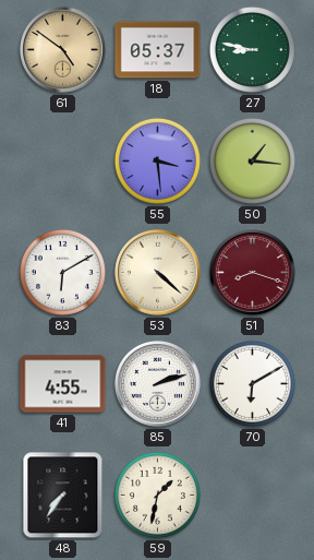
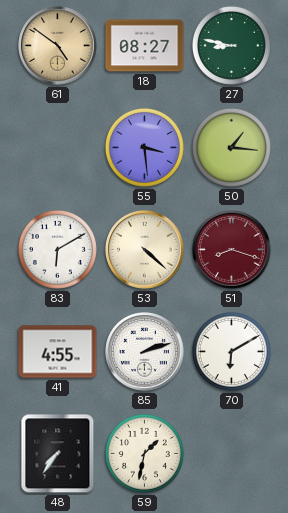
18: 05:37 -> 08:27
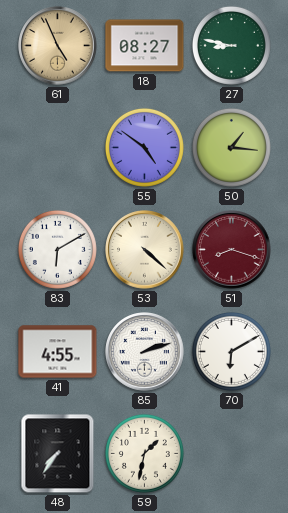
61: 4:51 -> 4:56
55: 3:29 -> 4:51
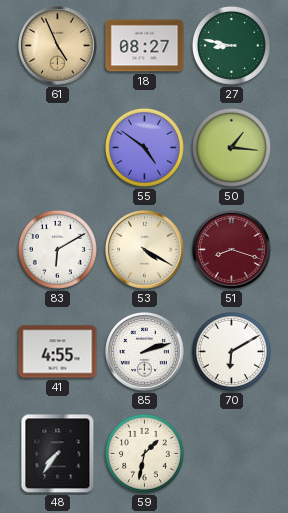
53: 4:22 -> 4:20
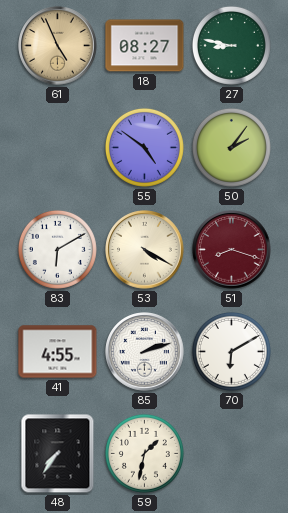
50: 1:16 -> 2:06
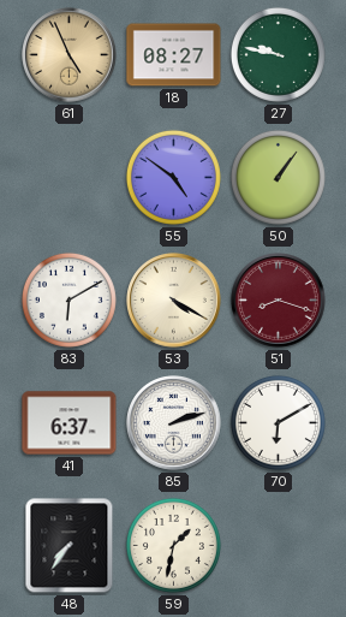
27: 8:47 -> 9:47
50: 2:06 -> 1:06
41: 4:55 -> 6:37
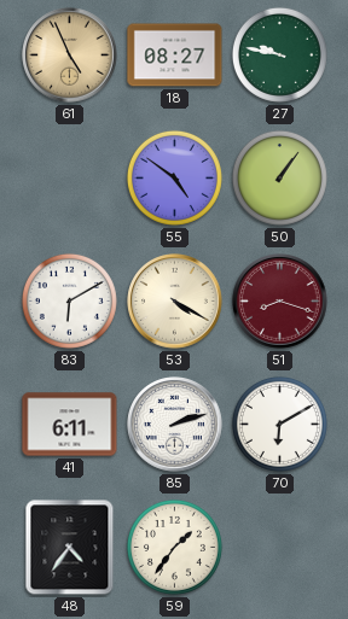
41: 6:37 -> 6:11
48: 7:36 -> 4:36
59: 1:32 -> 1:36
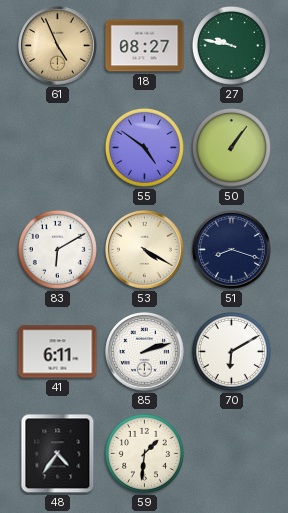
51 dial: burgundy -> navy
59: 1:36 -> 1:31
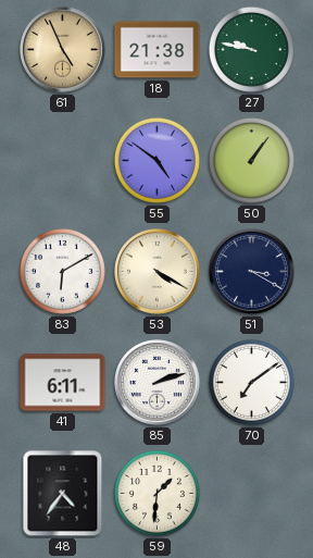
18: 08:27 -> 21:38
51: 8:18 -> 3:20
70: 6:10 -> 7:09
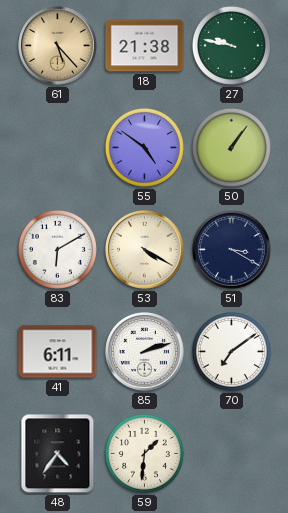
61: 4:56 -> 5:23
